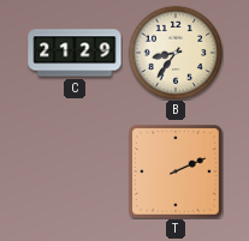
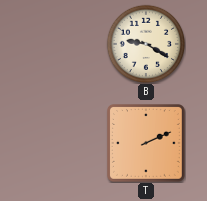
C: 21:29 -> none
B: 8:36 -> 9:20
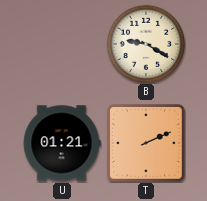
U: none -> 01:21
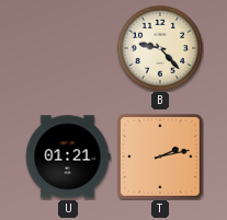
B: 9:20 -> 9:23
T: 2:11 -> 2:13
